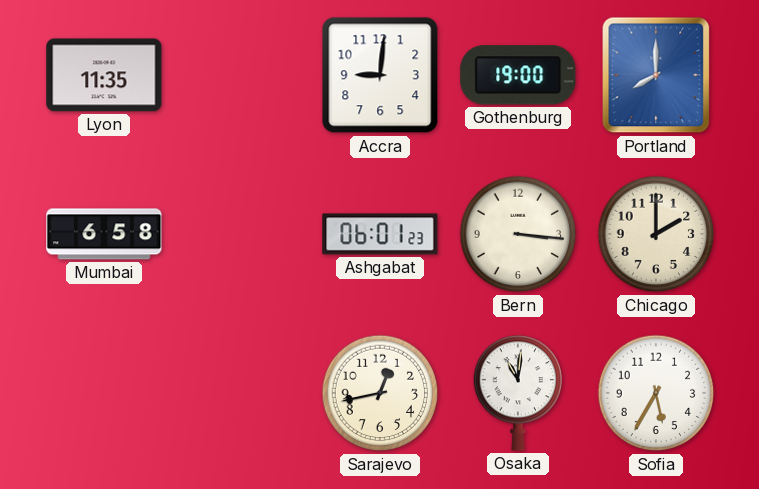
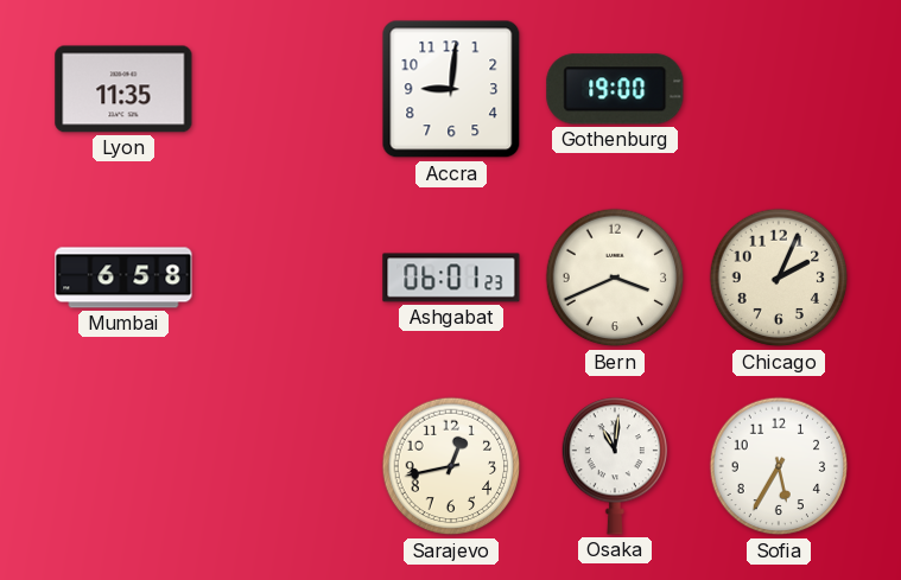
Portland: 8:00 -> none
Bern: 3:16 -> 3:41
Chicago: 2:00 -> 2:04
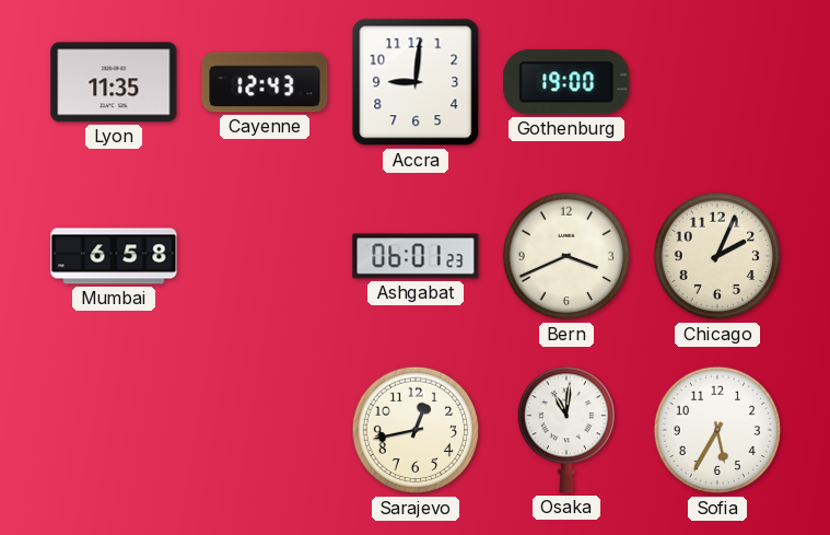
Cayenne: none -> 12:43
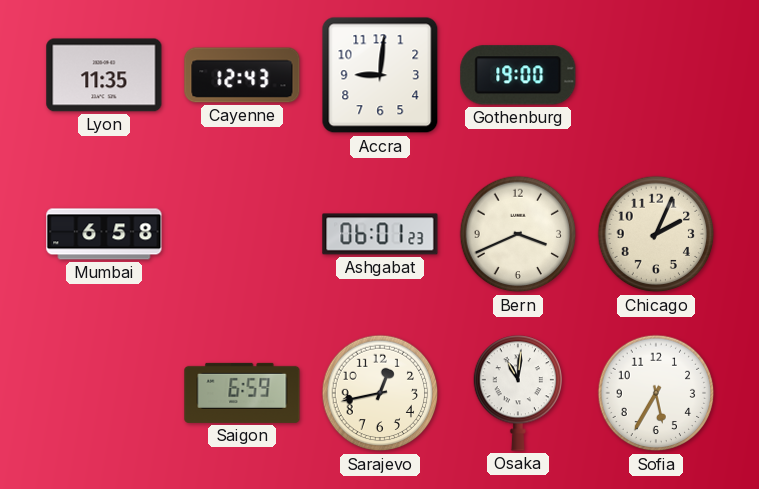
Saigon: none -> 6:59
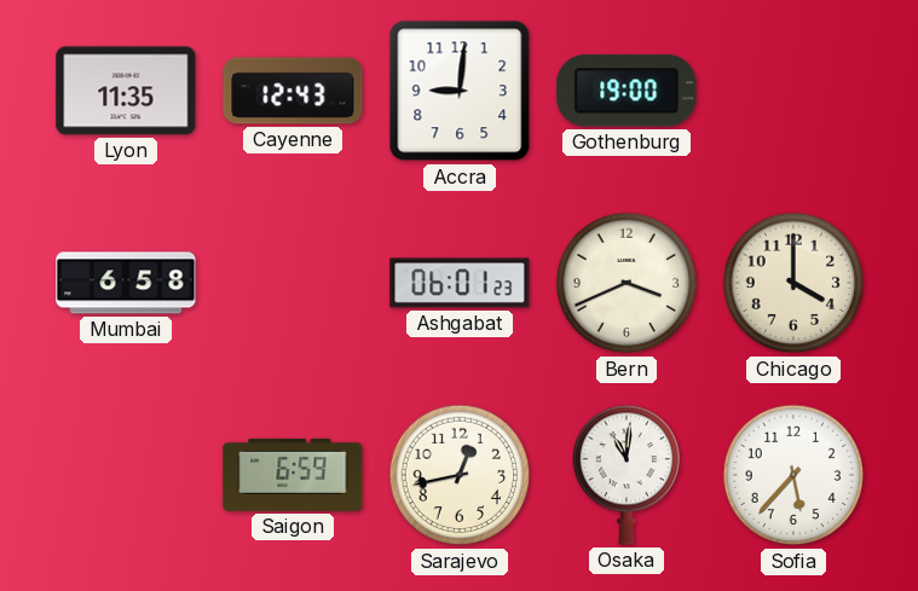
Chicago: 2:04 -> 4:00
Sofia: 5:35 -> 5:37
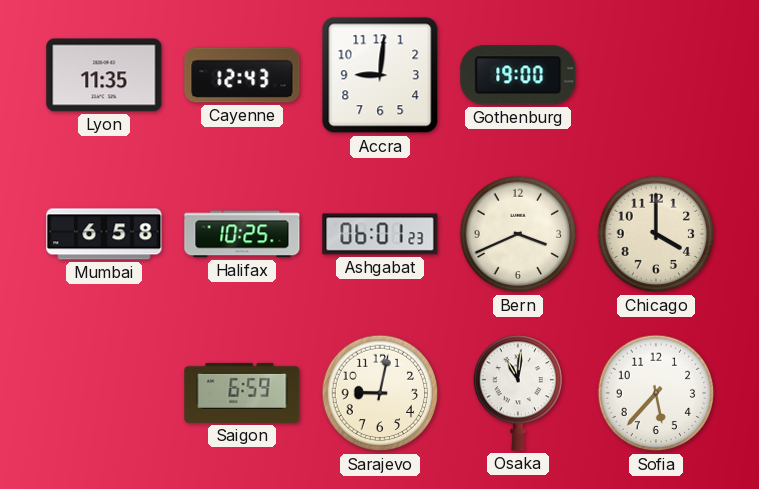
Halifax: none -> 10:25
Sarajevo: 12:43 -> 9:02
